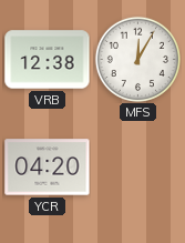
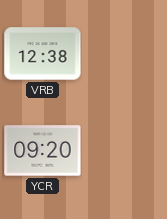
MFS: 12:05 -> none
YCR: 04:20 -> 09:20
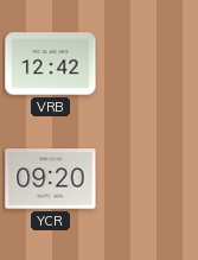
VRB: 12:38 -> 12:42
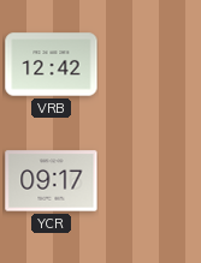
YCR: 09:20 -> 09:17
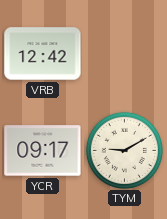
TYM: none -> 9:10
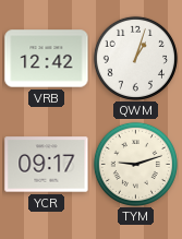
QWM: none -> 1:03
TYM: 9:10 -> 9:12
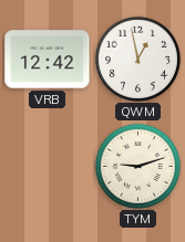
QWM: 1:03 -> 12:58
YCR: 09:17 -> none
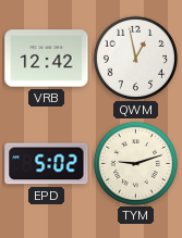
EPD: none -> 5:02
